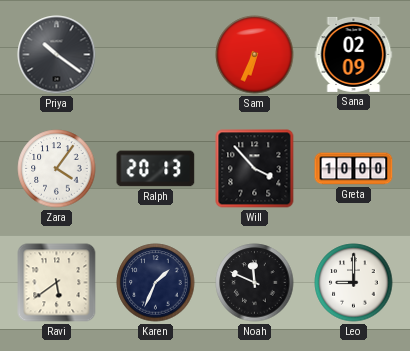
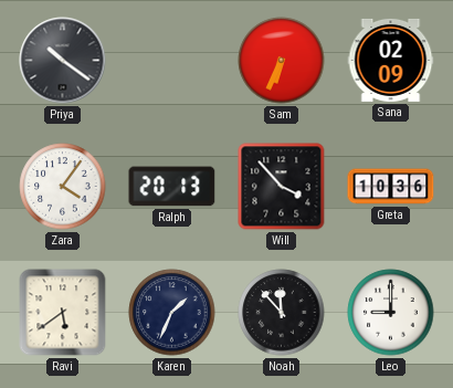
Greta: 10:00 -> 10:36
Noah: 11:49 -> 11:53
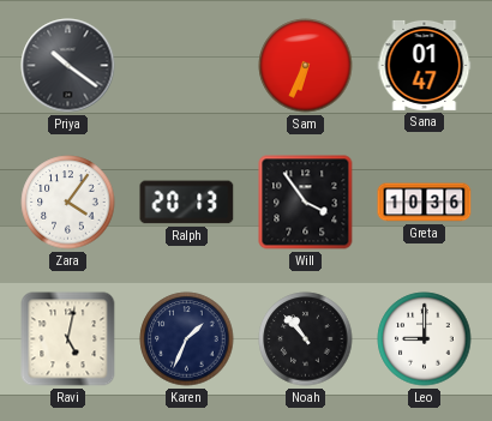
Sana: 02:09 -> 01:47
Will: 3:53 -> 3:54
Ravi: 5:39 -> 5:02
Noah: 11:53 -> 10:53
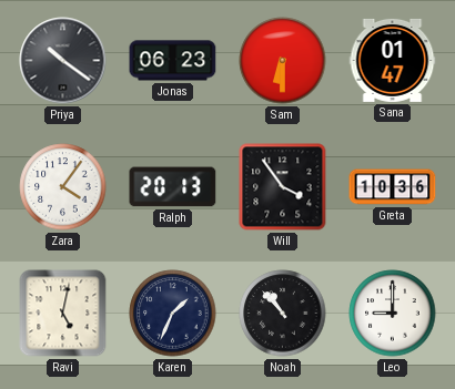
Jonas: none -> 06:23
Sam: 6:34 -> 6:30
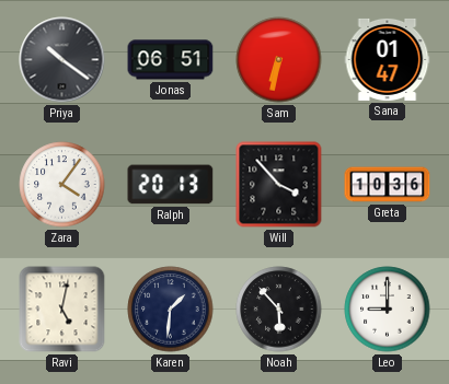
Jonas: 06:23 -> 06:51
Sam: 6:30 -> 6:32
Will: 3:54 -> 3:53
Karen: 1:34 -> 1:31
Noah: 10:53 -> 5:53
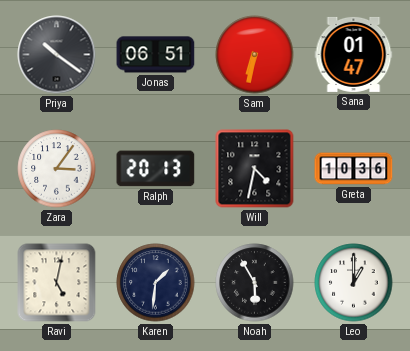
Zara: 4:06 -> 3:06
Will: 3:53 -> 4:32
Noah: 5:53 -> 5:55
Leo: 9:00 -> 1:00
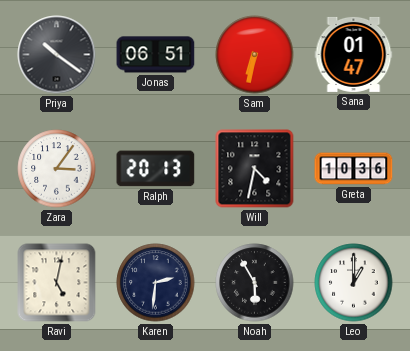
Karen: 1:31 -> 2:31
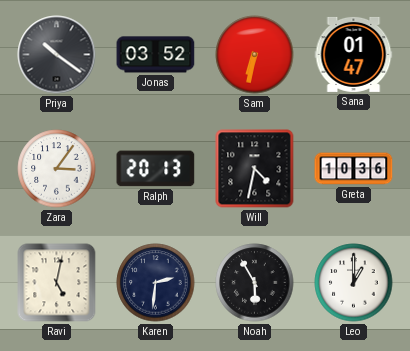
Jonas: 06:51 -> 03:52
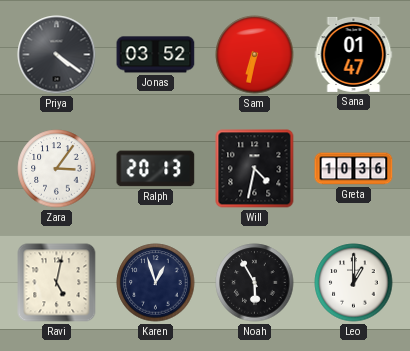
Priya: 10:21 -> 4:21
Karen: 2:31 -> 12:57
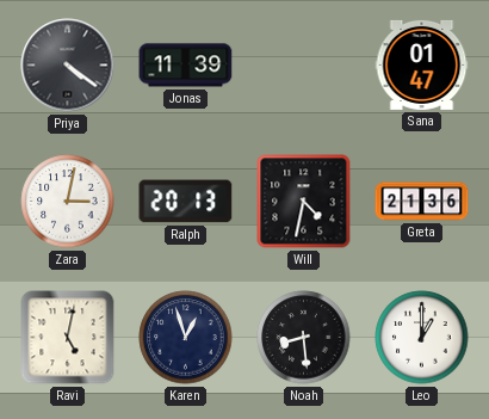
Jonas: 03:52 -> 11:39
Sam: 6:32 -> none
Zara: 3:06 -> 3:02
Greta: 10:36 -> 21:36
Noah: 5:55 -> 8:29
